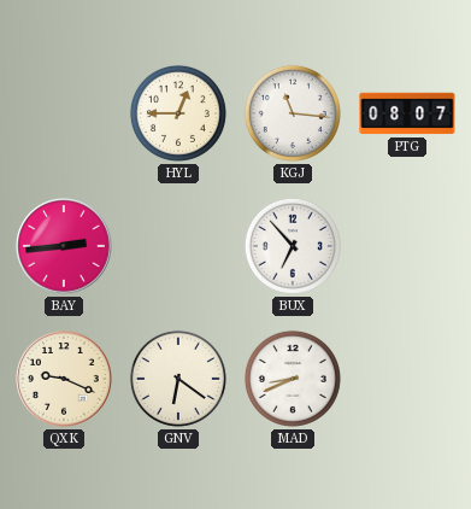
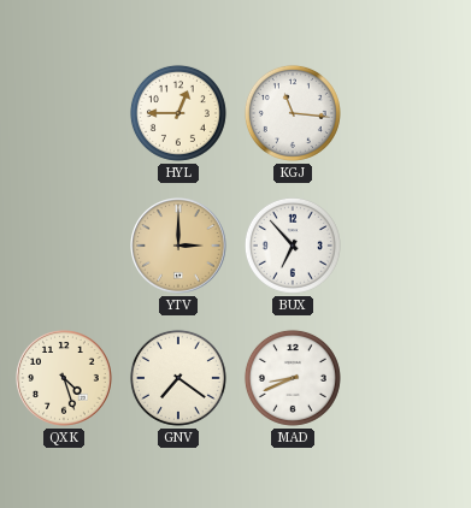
PTG: 08:07 -> none
BAY: 2:44 -> none
YTV: none -> 3:00
QXK: 9:19 -> 4:27
GNV: 6:21 -> 7:21
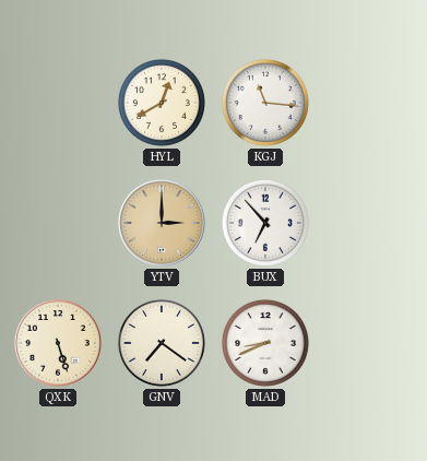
HYL: 12:45 -> 12:40
QXK: 4:27 -> 5:27
